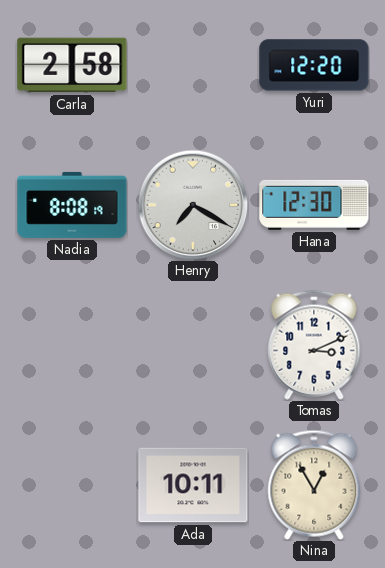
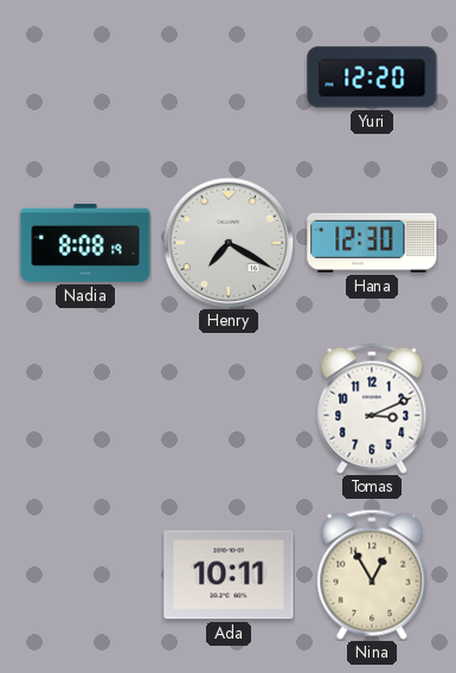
Carla: 2:58 -> none
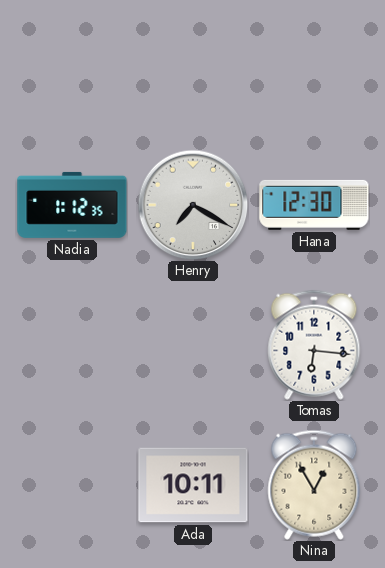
Yuri: 12:20 -> none
Nadia: 8:08 -> 1:12
Tomas: 3:11 -> 6:16
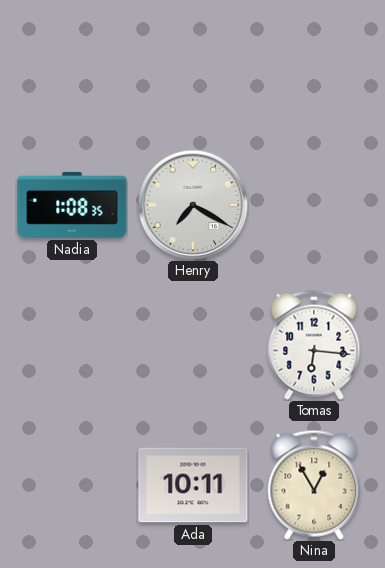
Nadia: 1:12 -> 1:08
Hana: 12:30 -> none
